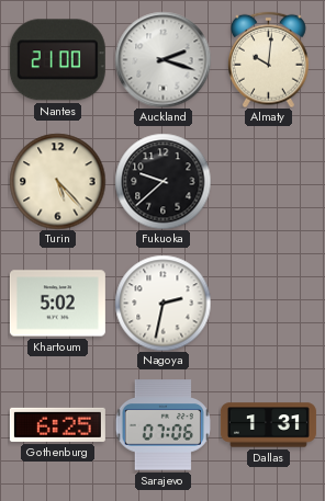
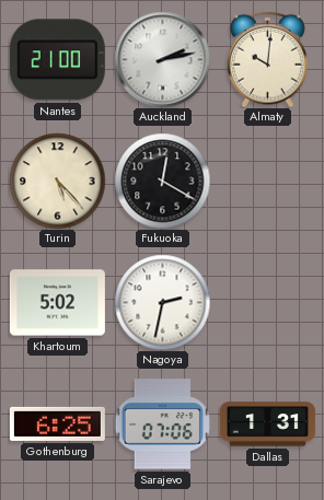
Auckland: 2:18 -> 2:13
Fukuoka: 9:38 -> 12:20
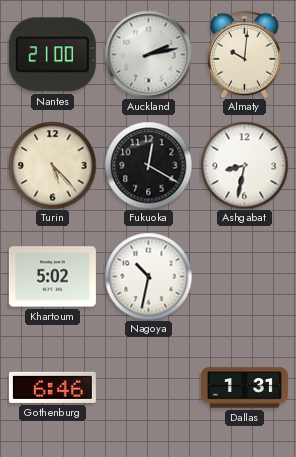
Ashgabat: none -> 8:32
Nagoya: 2:32 -> 10:32
Gothenburg: 6:25 -> 6:46
Sarajevo: 07:06 -> none
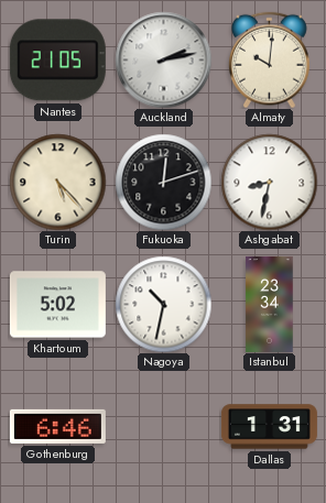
Nantes: 21:00 -> 21:05
Fukuoka: 12:20 -> 12:12
Istanbul: none -> 23:34
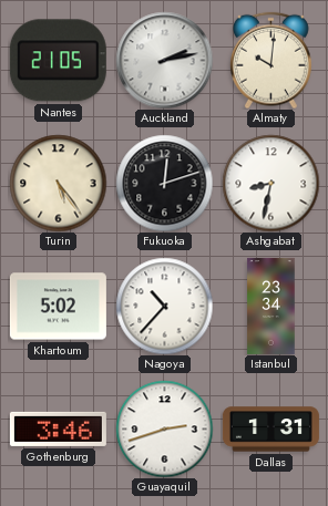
Turin: 5:23 -> 5:24
Nagoya: 10:32 -> 10:37
Gothenburg: 6:46 -> 3:46
Guayaquil: none -> 2:42
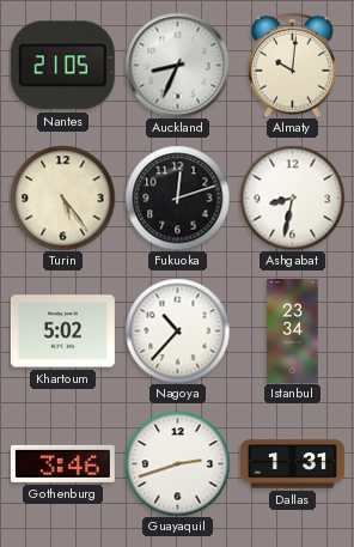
Auckland: 2:13 -> 8:34
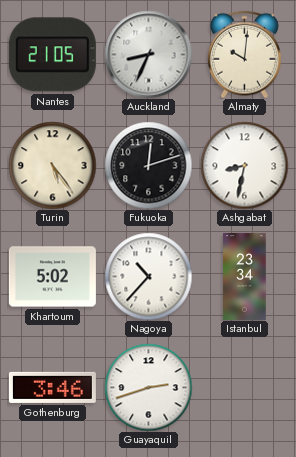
Dallas: 1:31 -> none
